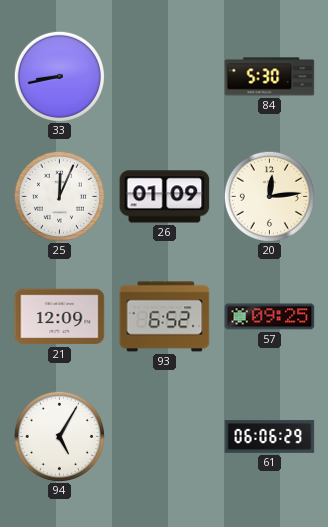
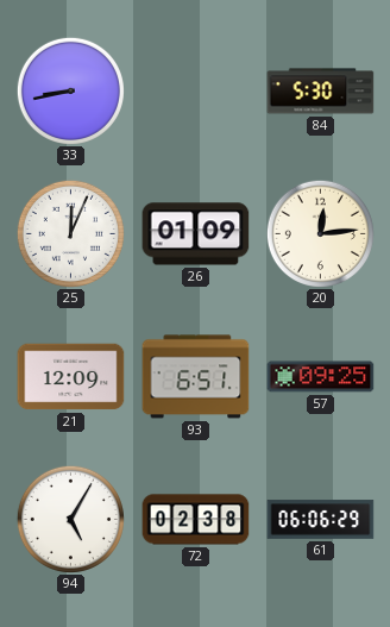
93: 6:52 -> 6:51
72: none -> 02:38
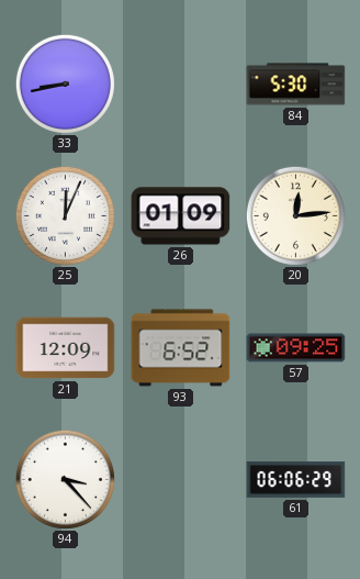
93: 6:51 -> 6:52
94: 5:05 -> 3:23
72: 02:38 -> none
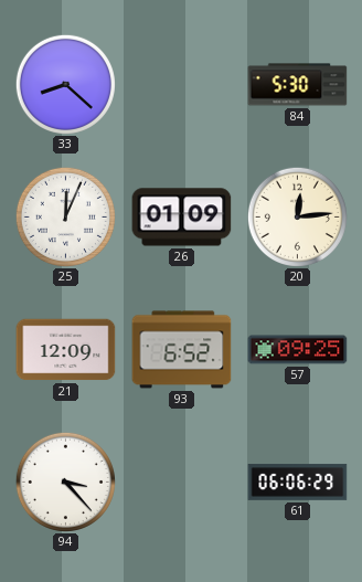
33: 8:43 -> 8:22
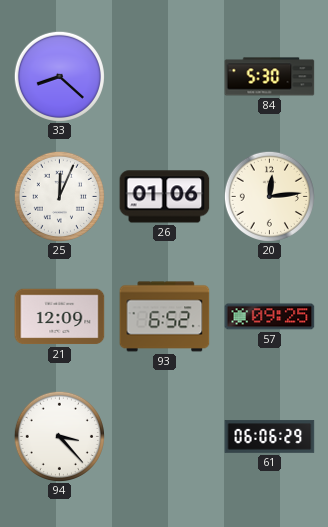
26: 01:09 -> 01:06
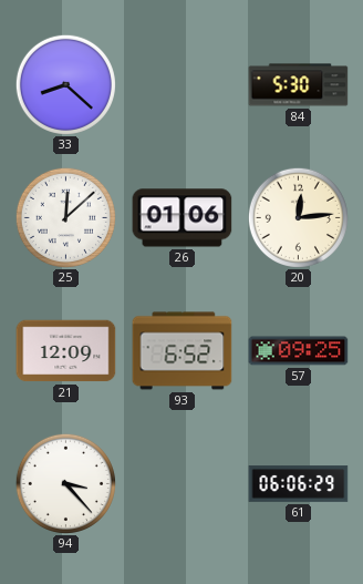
25: 12:04 -> 12:08
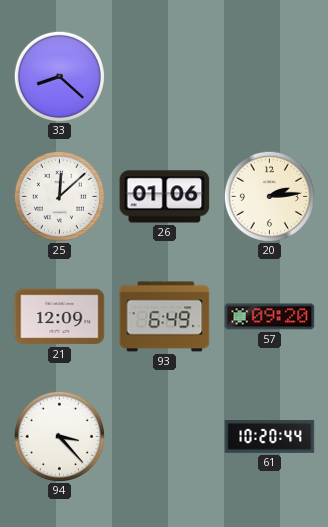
84: 5:30 -> none
20: 12:14 -> 2:14
93: 6:52 -> 6:49
57: 09:25 -> 09:20
61: 06:06 -> 10:20
